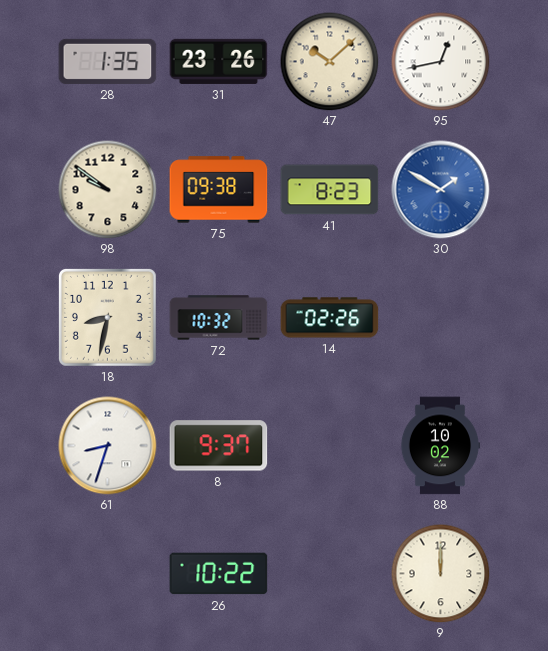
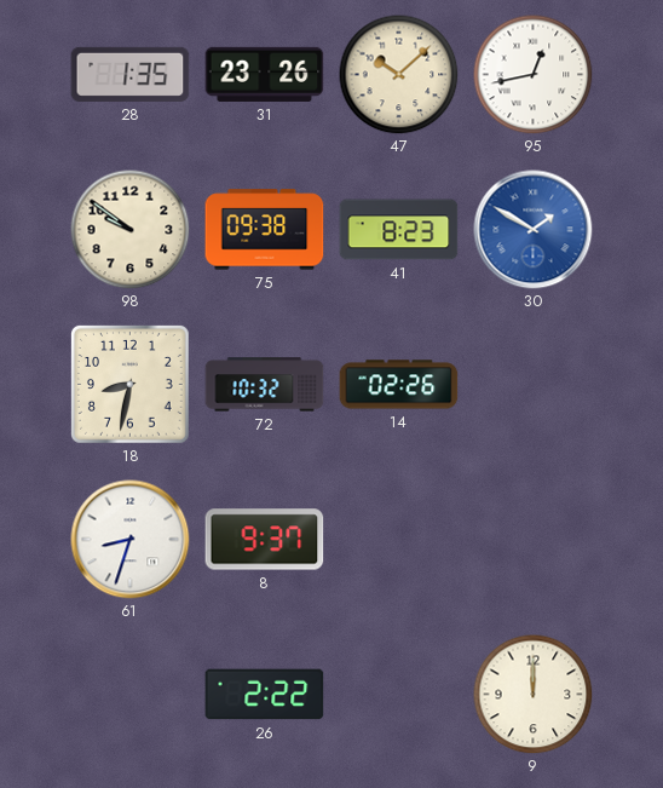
88: 10:02 -> none
26: 10:22 -> 2:22
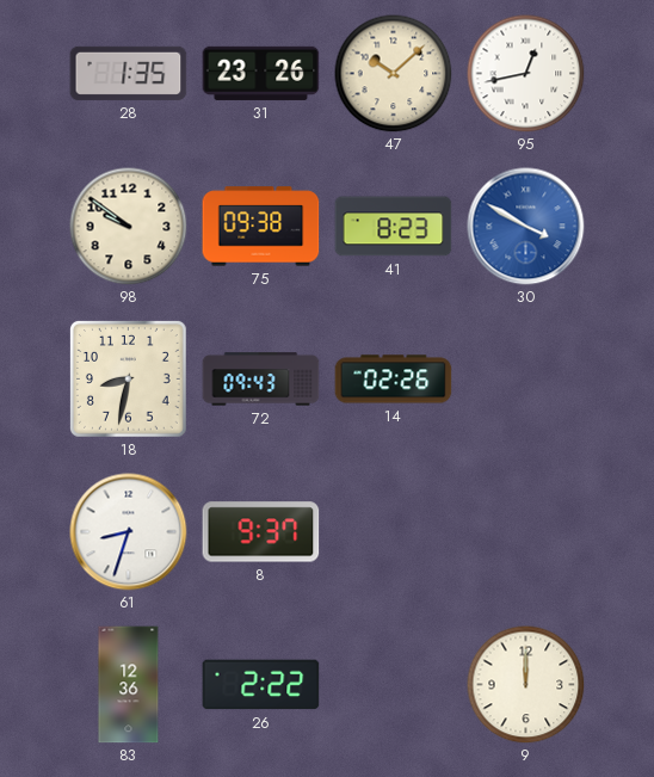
30: 1:50 -> 3:50
72: 10:32 -> 09:43
83: none -> 12:36
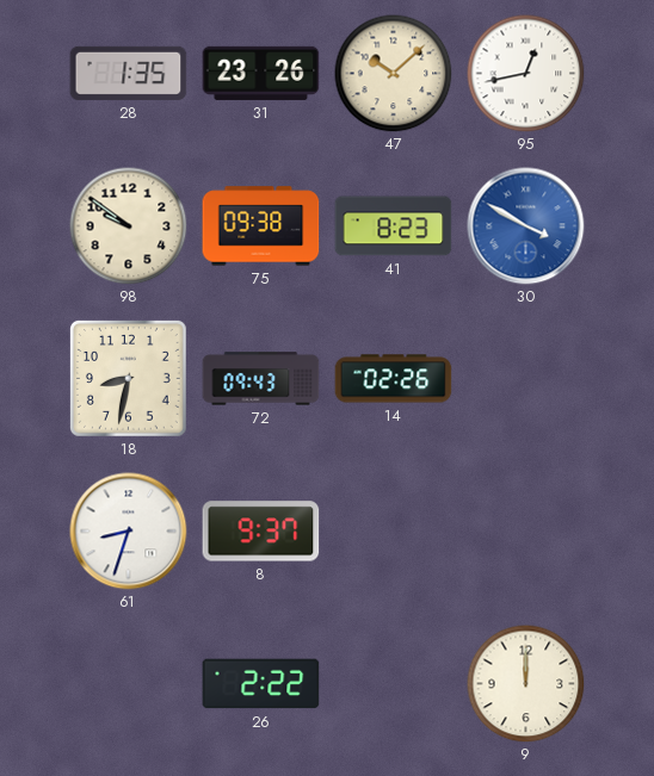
83: 12:36 -> none
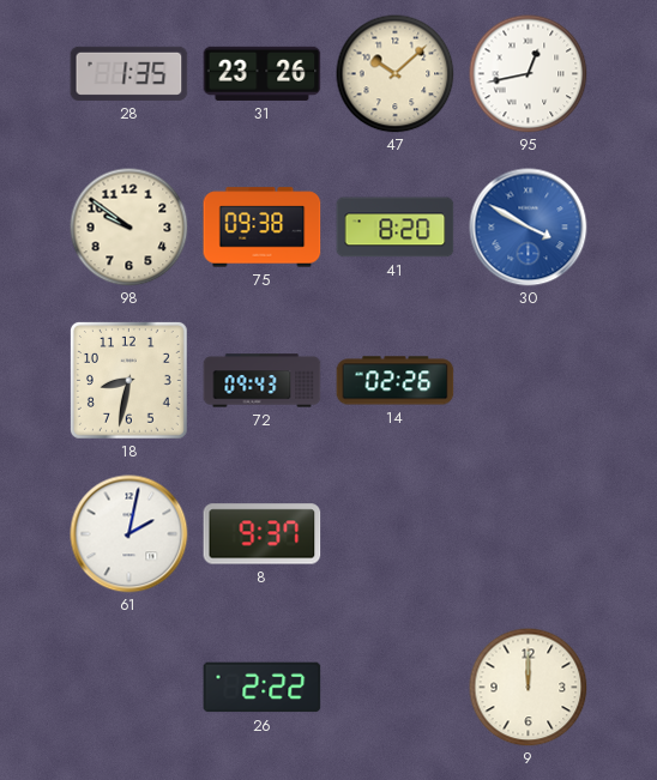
41: 8:23 -> 8:20
61: 8:33 -> 2:02
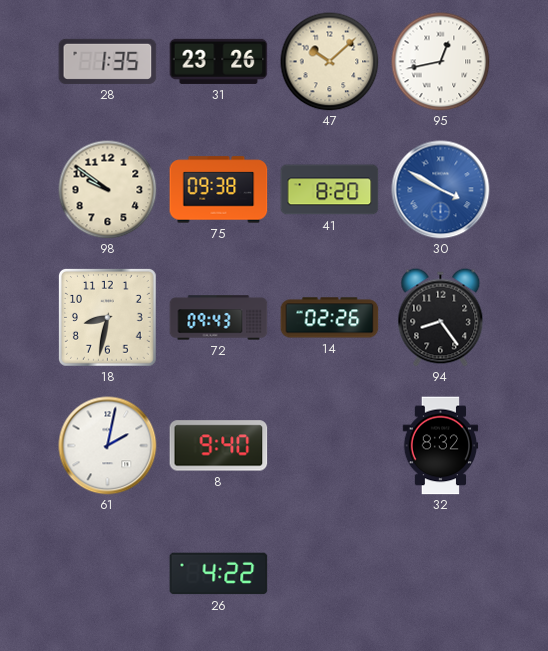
94: none -> 8:24
8: 9:37 -> 9:40
32: none -> 8:32
26: 2:22 -> 4:22
9: 12:00 -> none
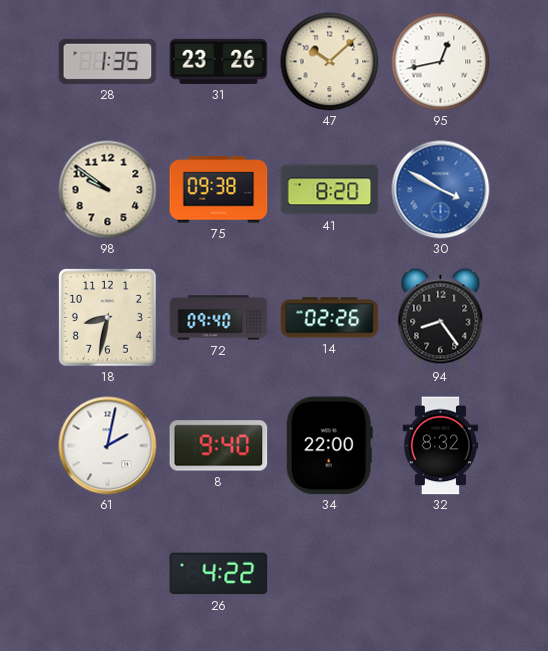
72: 09:43 -> 09:40
34: none -> 22:00
